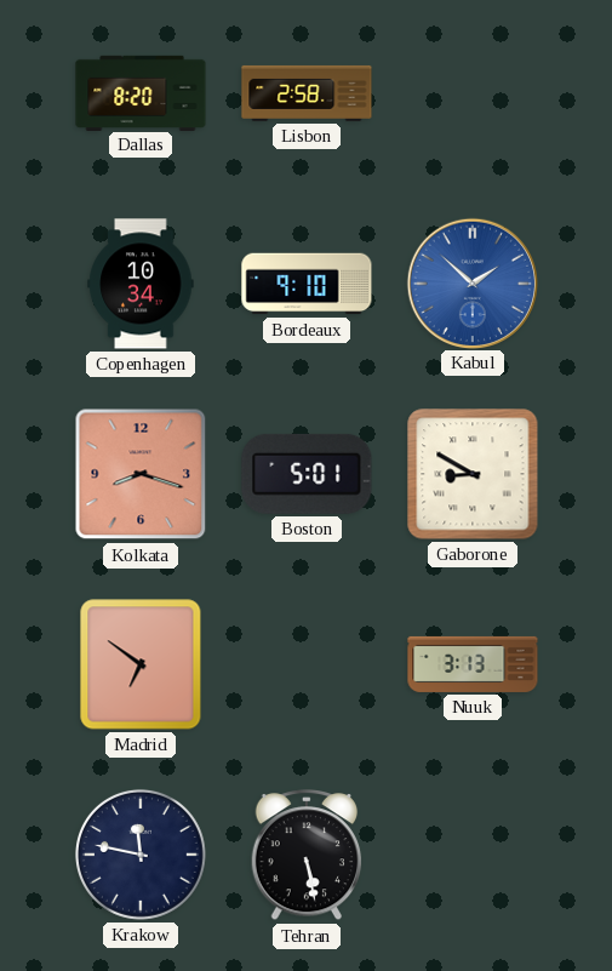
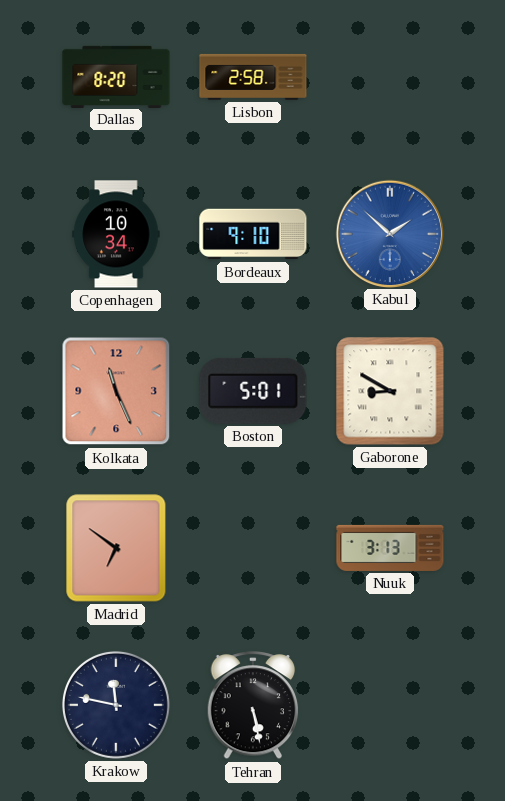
Kolkata: 8:18 -> 11:26
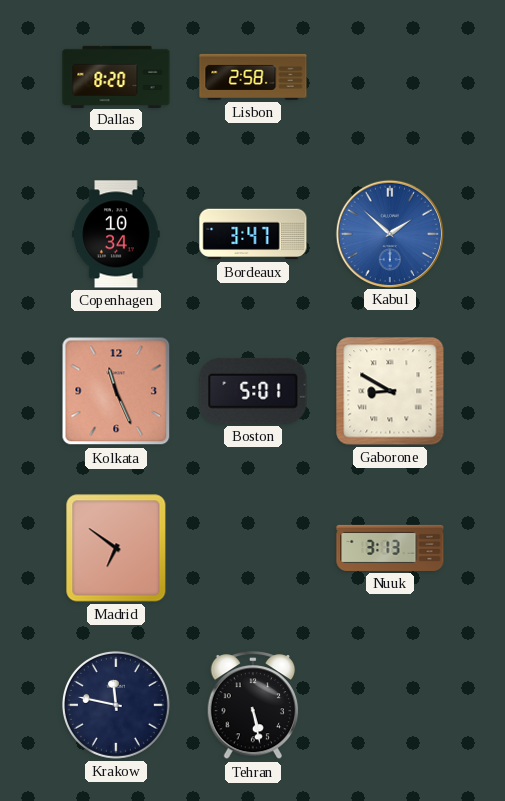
Bordeaux: 9:10 -> 3:47
